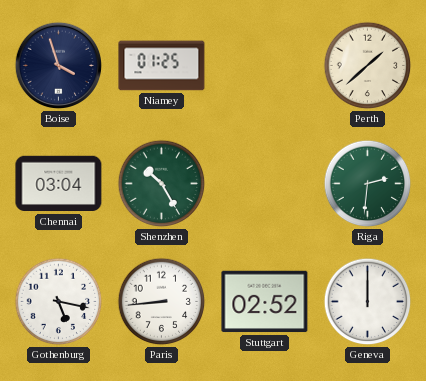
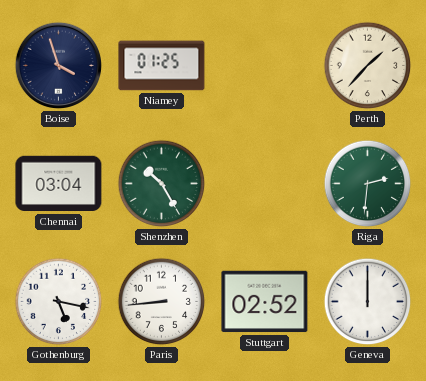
Perth: 1:38 -> 1:37
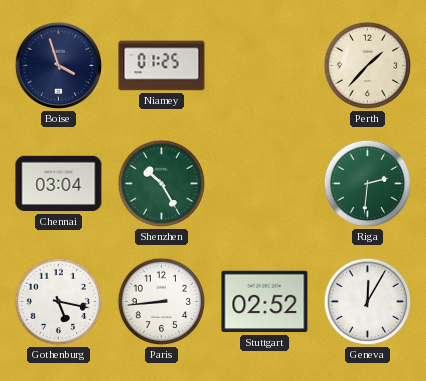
Geneva: 12:00 -> 12:05
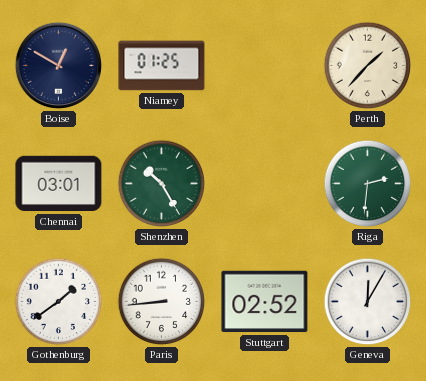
Boise: 3:57 -> 12:50
Chennai: 03:04 -> 03:01
Gothenburg: 5:17 -> 1:39
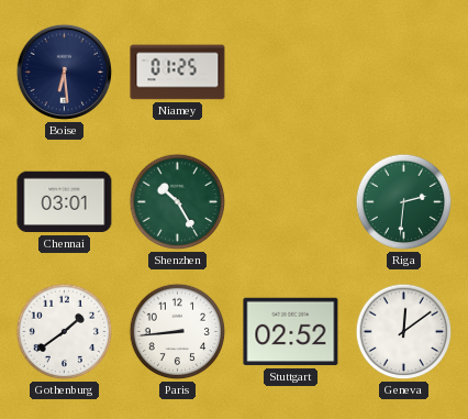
Boise: 12:50 -> 6:29
Perth: 1:37 -> none
Geneva: 12:05 -> 12:09
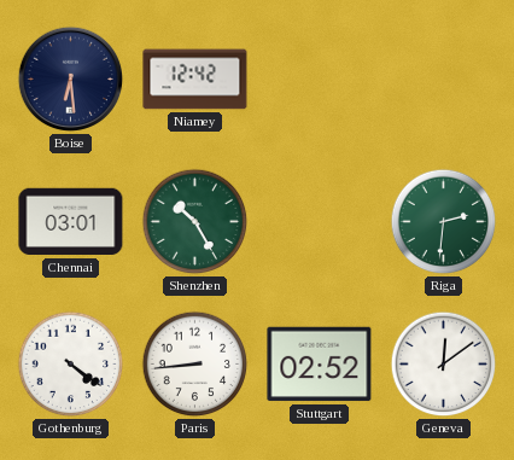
Niamey: 01:25 -> 12:42
Gothenburg: 1:39 -> 4:21
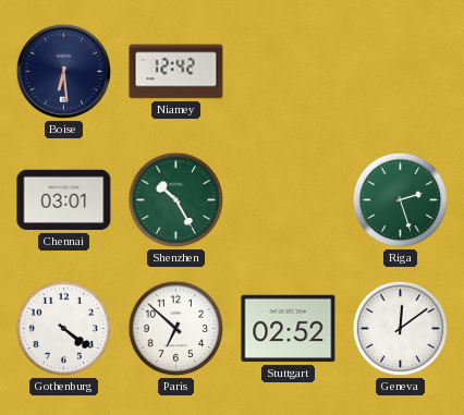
Riga: 2:31 -> 2:27
Paris: 8:44 -> 6:52
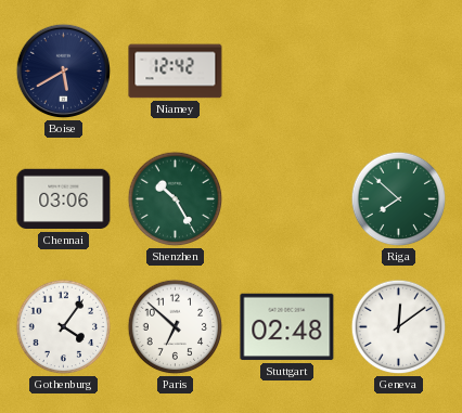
Boise: 6:29 -> 5:40
Chennai: 03:01 -> 03:06
Riga: 2:27 -> 7:52
Gothenburg: 4:21 -> 4:06
Stuttgart: 02:52 -> 02:48
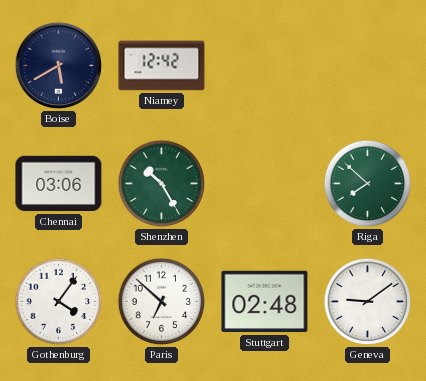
Geneva: 12:09 -> 9:09
